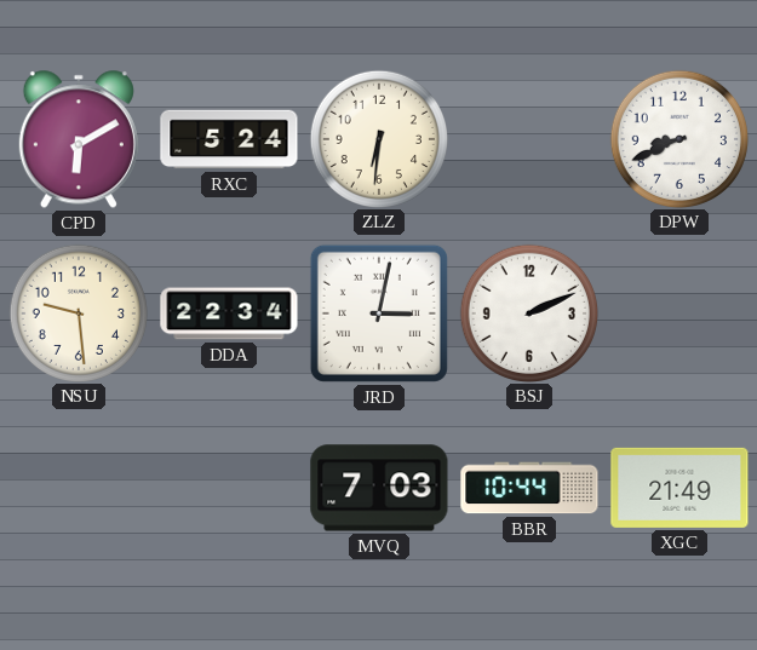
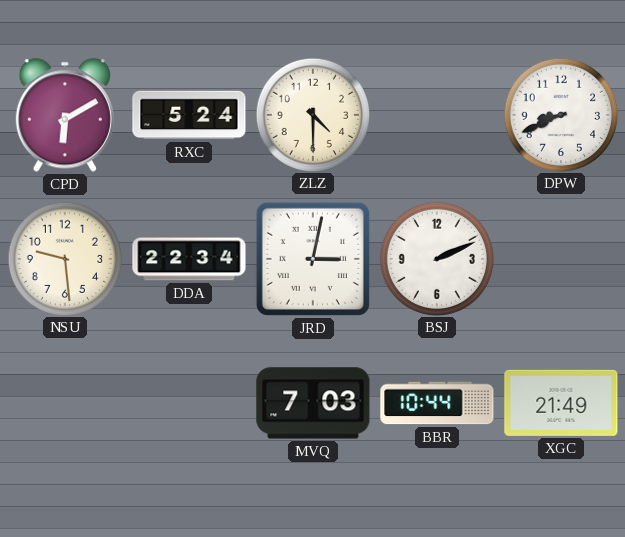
ZLZ: 6:31 -> 4:30
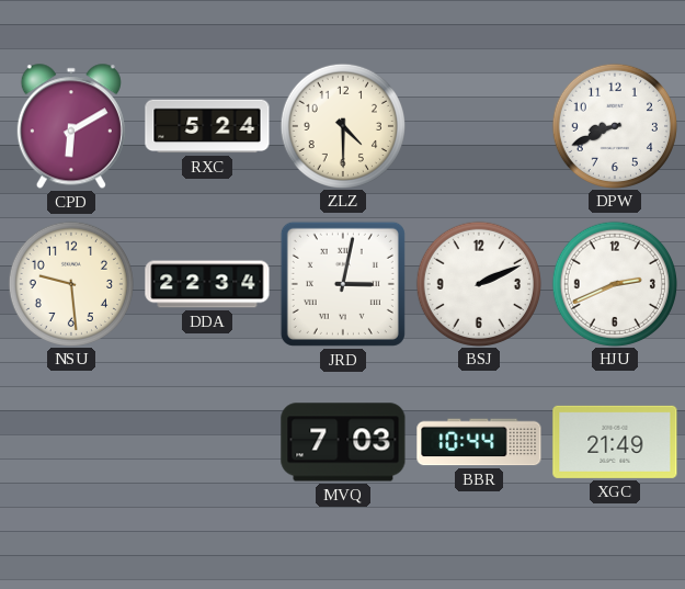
HJU: none -> 2:41
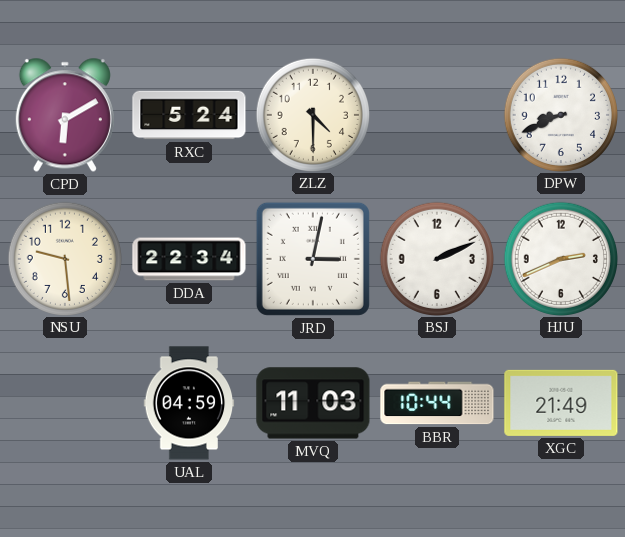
UAL: none -> 04:59
MVQ: 7:03 -> 11:03
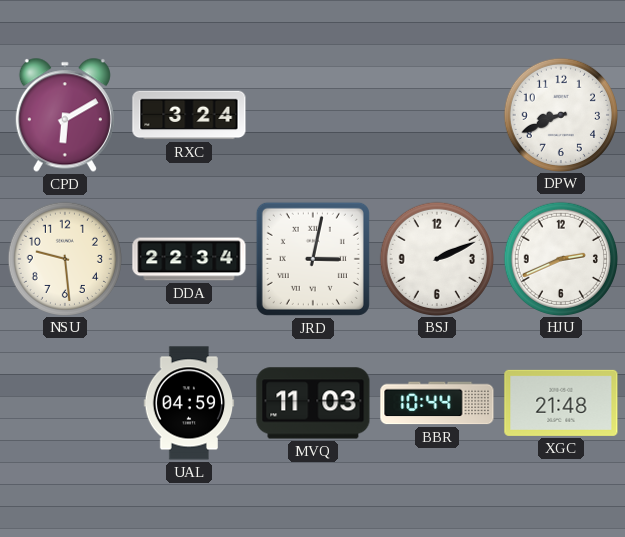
RXC: 5:24 -> 3:24
ZLZ: 4:30 -> none
XGC: 21:49 -> 21:48
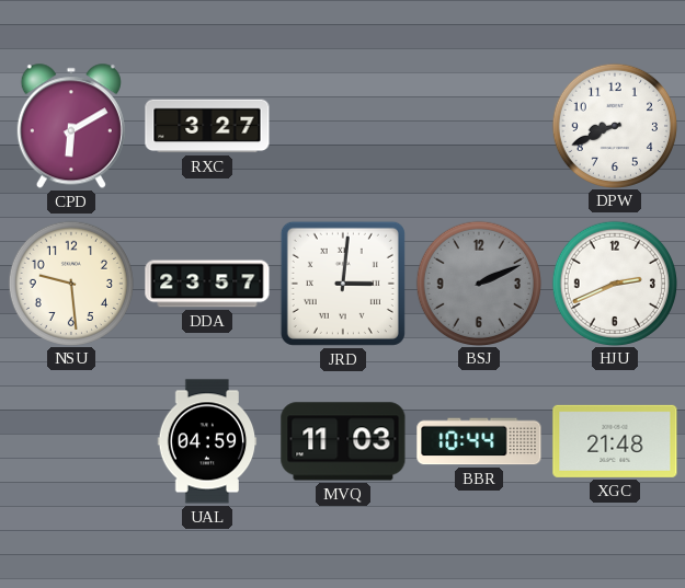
RXC: 3:24 -> 3:27
DDA: 22:34 -> 23:57
JRD: 3:02 -> 3:01
BSJ dial: white -> grey
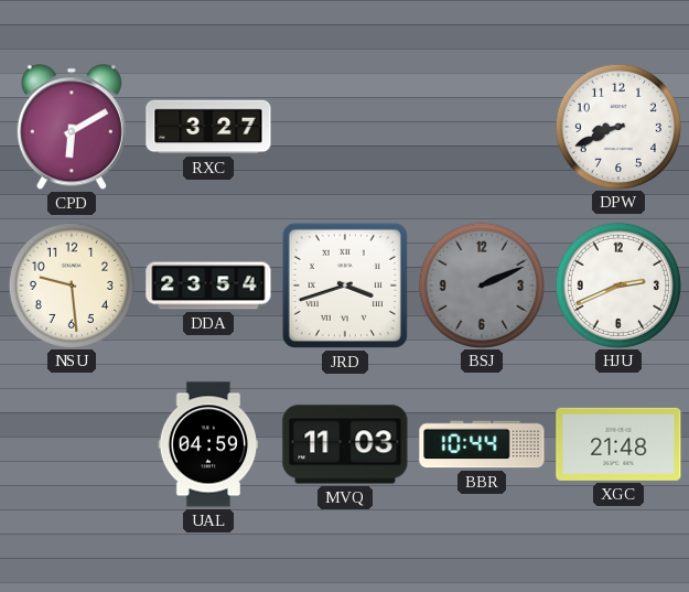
DDA: 23:57 -> 23:54
JRD: 3:01 -> 3:42
